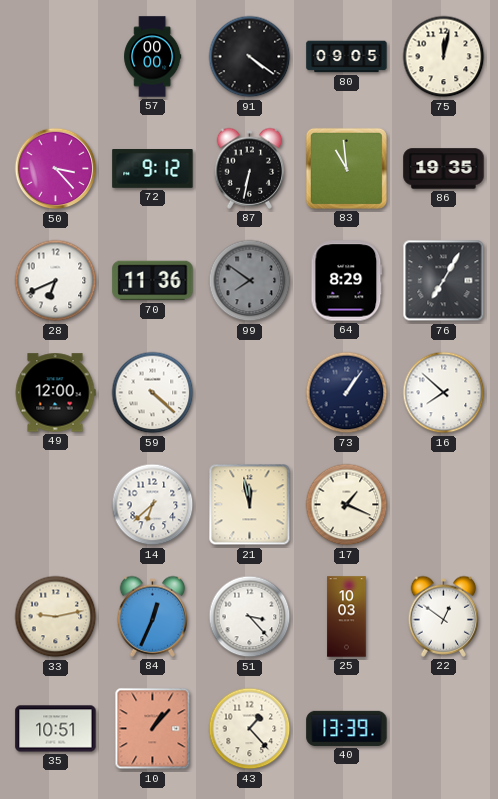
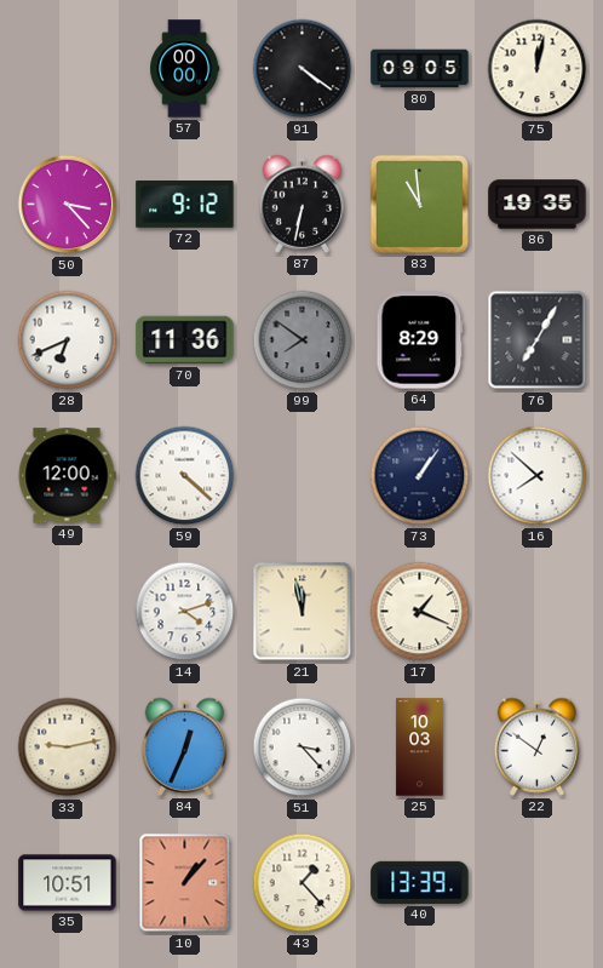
14: 6:38 -> 4:12
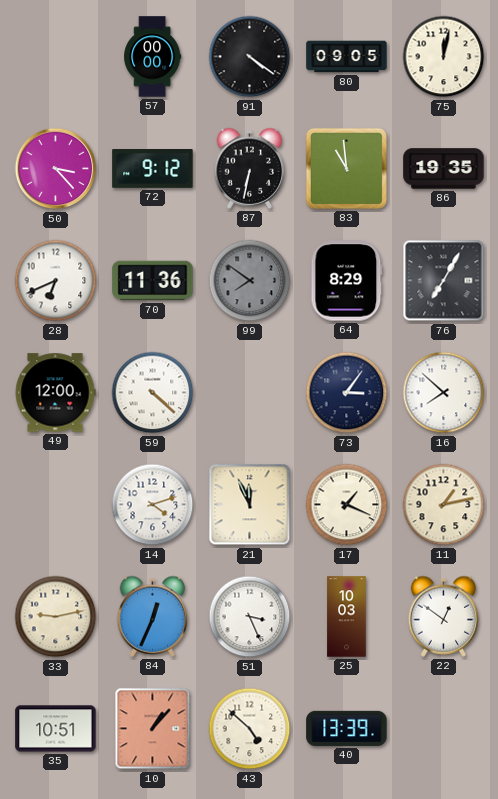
73: 1:06 -> 3:06
21: 11:58 -> 11:56
11: none -> 1:13
51: 3:23 -> 3:26
43: 1:23 -> 4:52
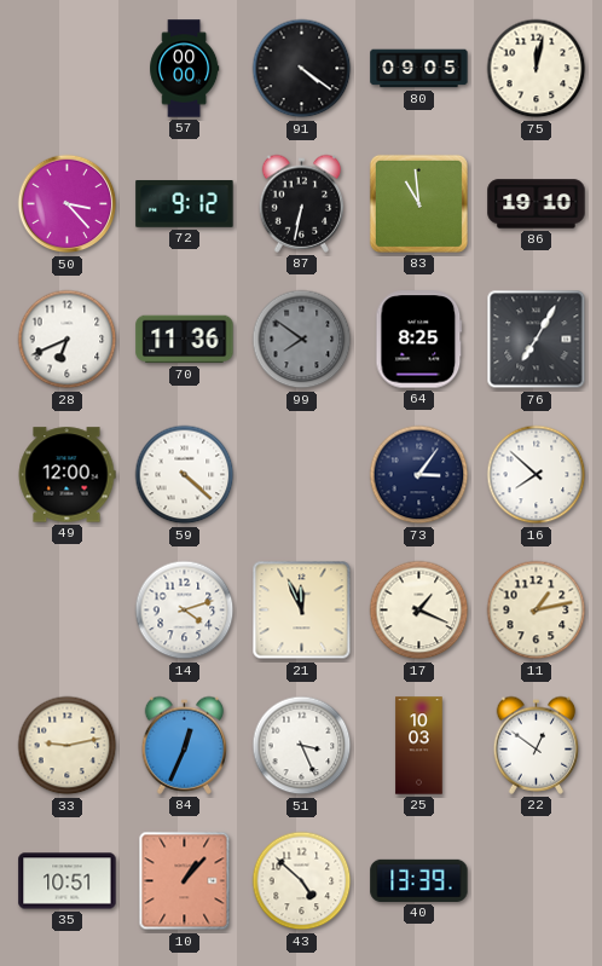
86: 19:35 -> 19:10
64: 8:29 -> 8:25
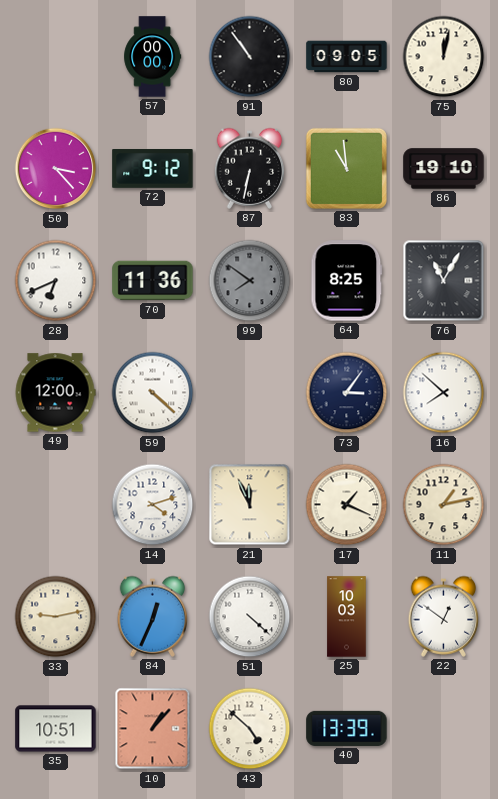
91: 4:21 -> 10:54
76: 7:05 -> 11:05
51: 3:26 -> 4:22
